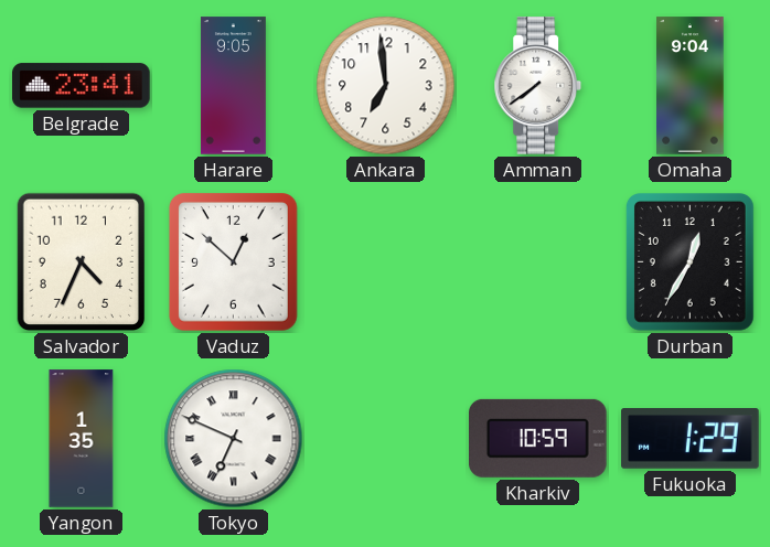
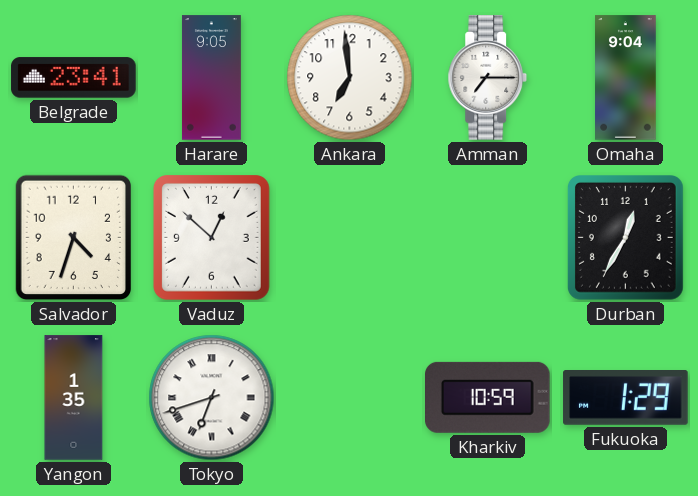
Amman: 7:39 -> 7:15
Salvador: 4:34 -> 4:33
Tokyo: 6:49 -> 6:42
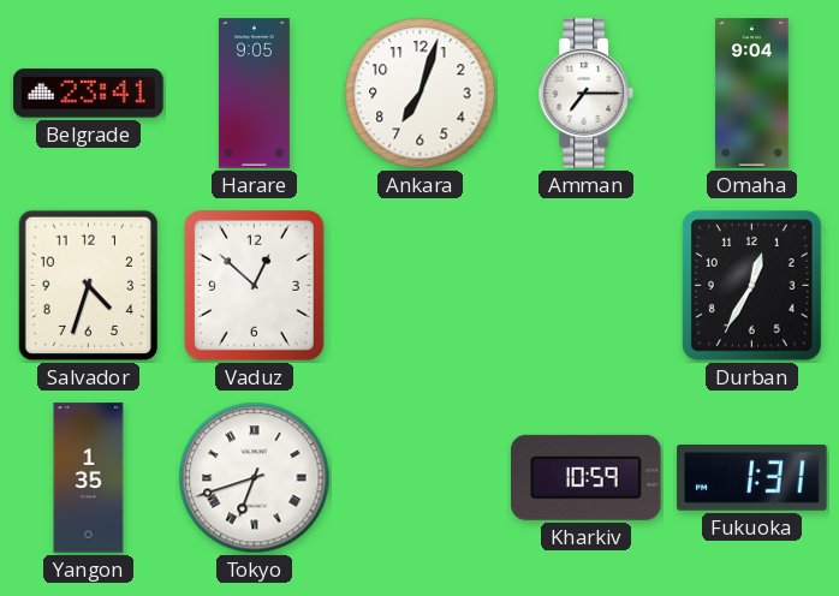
Ankara: 6:59 -> 7:03
Fukuoka: 1:29 -> 1:31
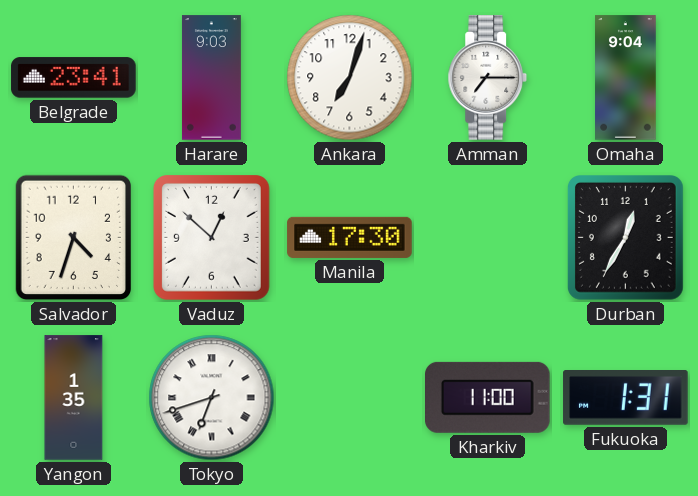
Harare: 9:05 -> 9:03
Manila: none -> 17:30
Kharkiv: 10:59 -> 11:00
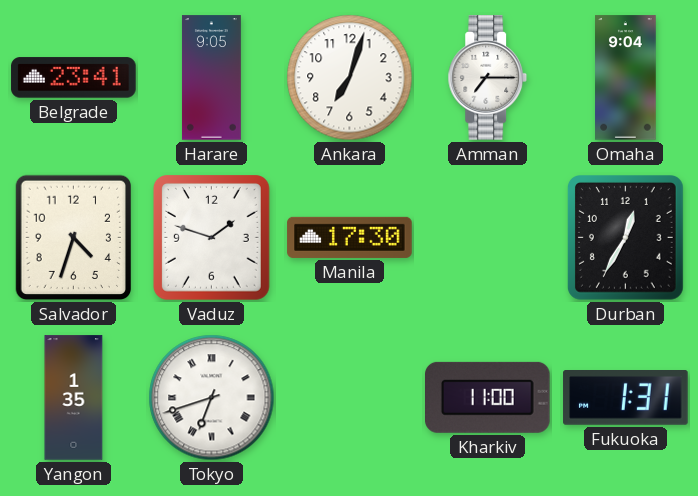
Harare: 9:03 -> 9:05
Vaduz: 12:52 -> 1:48
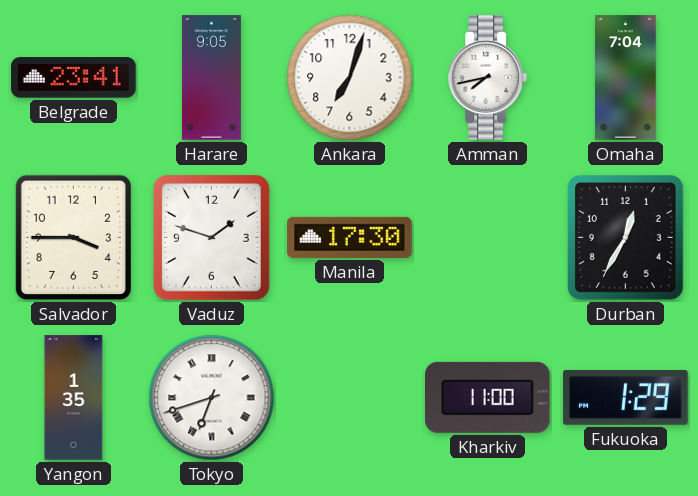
Amman: 7:15 -> 7:43
Omaha: 9:04 -> 7:04
Salvador: 4:33 -> 3:45
Fukuoka: 1:31 -> 1:29
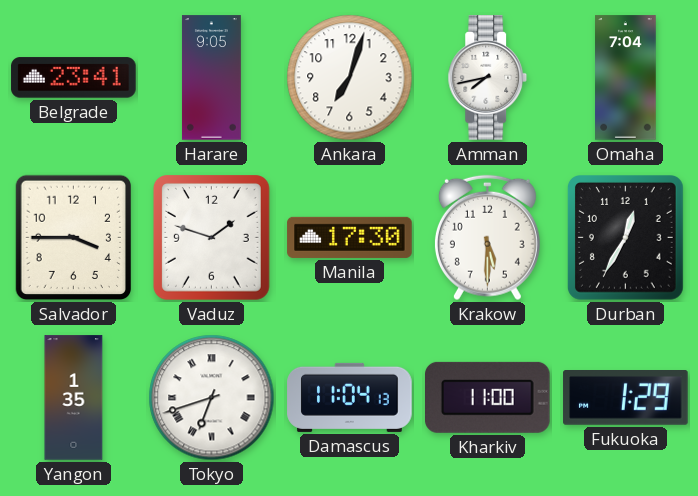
Krakow: none -> 5:30
Damascus: none -> 11:04
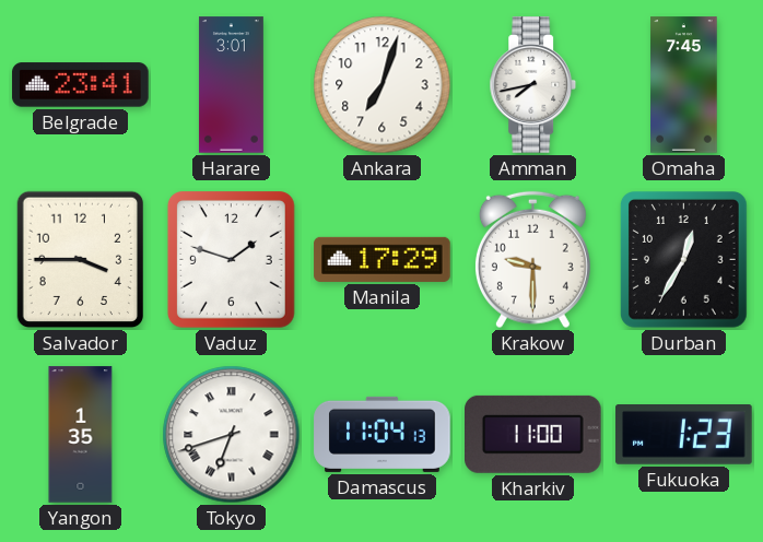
Harare: 9:05 -> 3:01
Omaha: 7:04 -> 7:45
Manila: 17:30 -> 17:29
Krakow: 5:30 -> 9:30
Fukuoka: 1:29 -> 1:23
